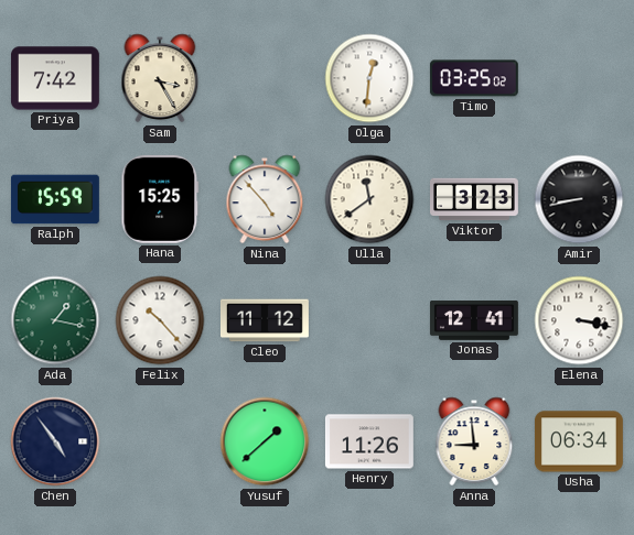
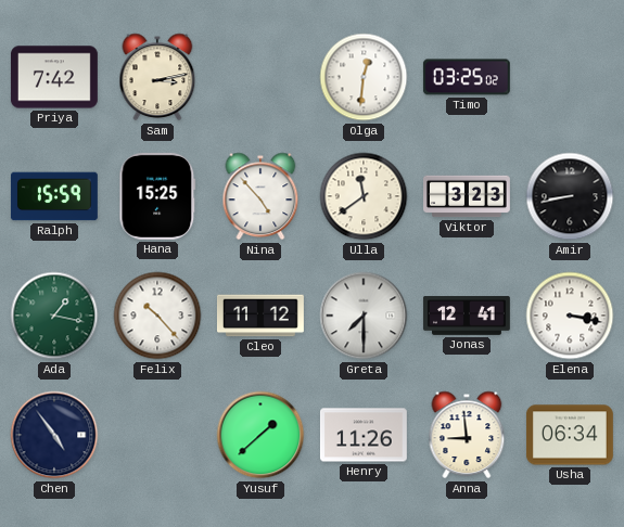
Sam: 3:25 -> 3:13
Greta: none -> 7:30
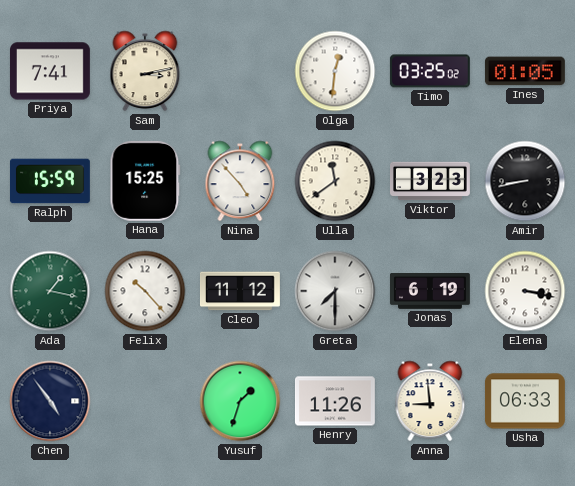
Priya: 7:42 -> 7:41
Ines: none -> 01:05
Jonas: 12:41 -> 6:19
Yusuf: 1:38 -> 1:33
Usha: 06:34 -> 06:33
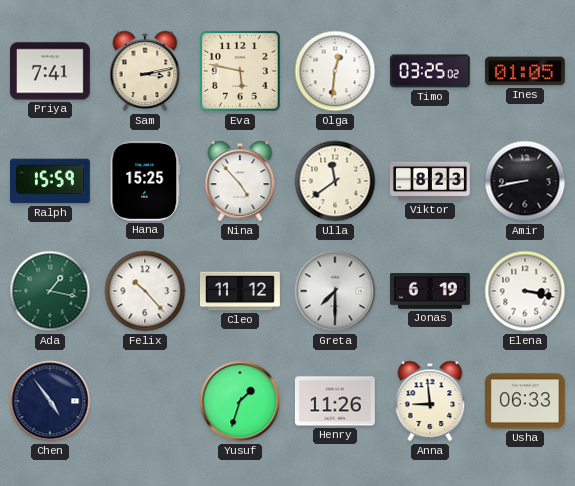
Eva: none -> 5:47
Viktor: 3:23 -> 8:23
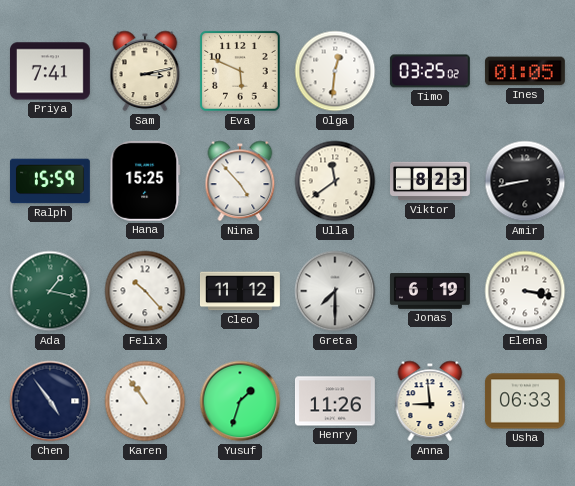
Eva: 5:47 -> 5:49
Karen: none -> 10:54
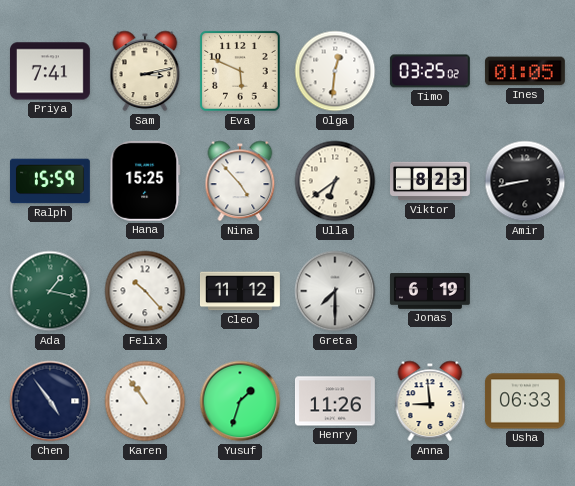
Ulla: 11:39 -> 6:39
Elena: 3:17 -> none
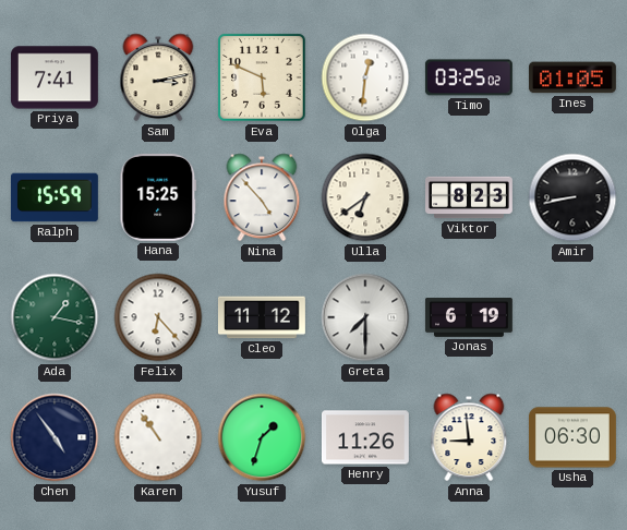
Felix: 10:23 -> 6:23
Usha: 06:33 -> 06:30
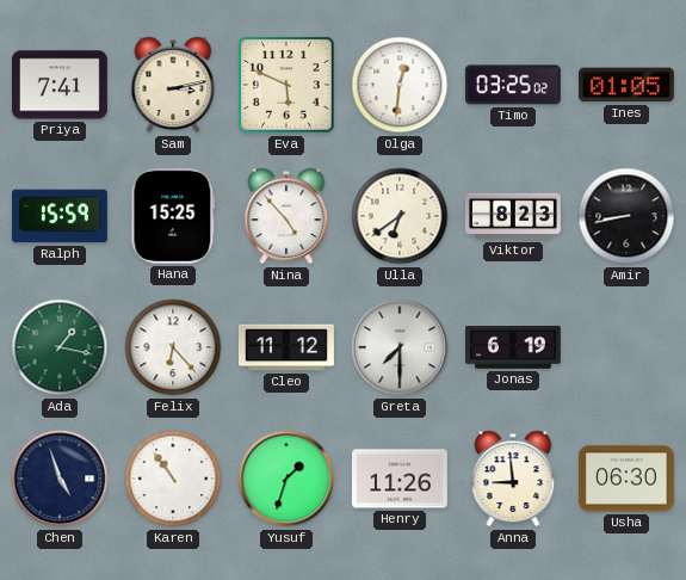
Chen: 4:54 -> 4:57
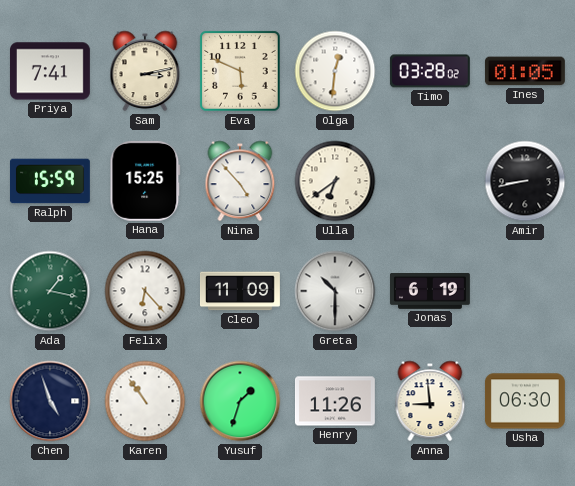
Timo: 03:25 -> 03:28
Viktor: 8:23 -> none
Cleo: 11:12 -> 11:09
Greta: 7:30 -> 10:30
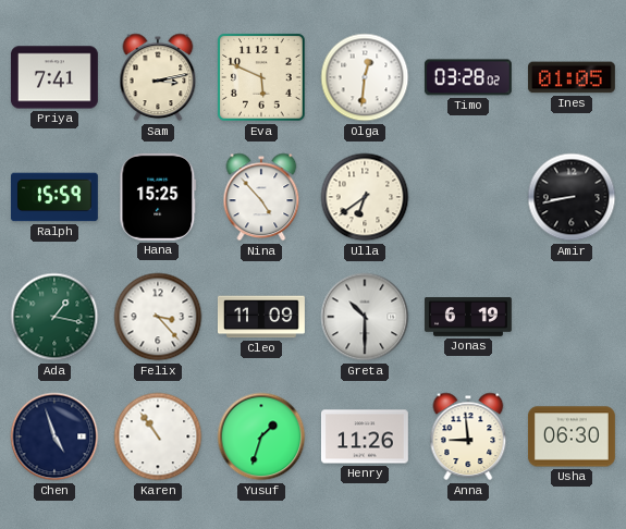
Felix: 6:23 -> 3:23
